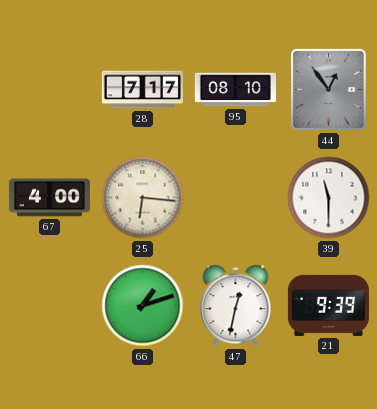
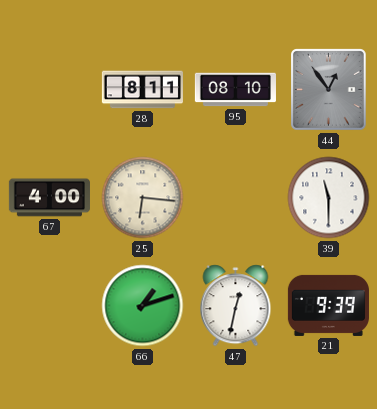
28: 7:17 -> 8:11
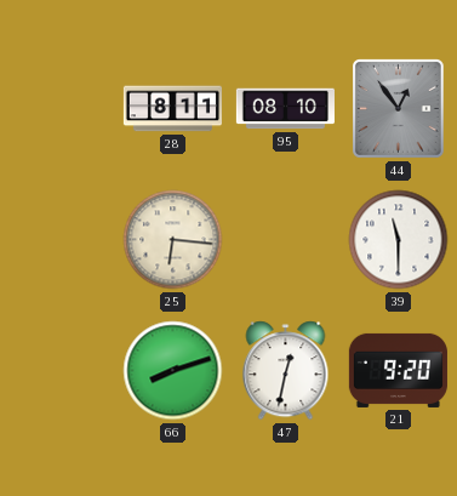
67: 4:00 -> none
66: 1:12 -> 8:12
21: 9:39 -> 9:20
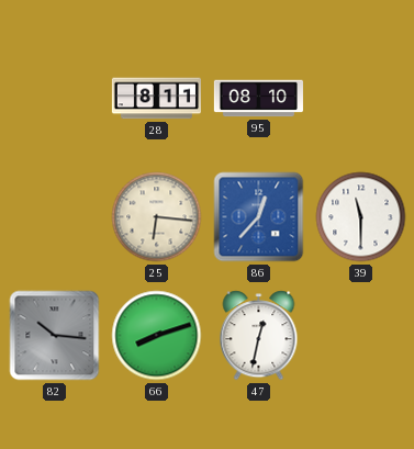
44: 12:54 -> none
86: none -> 12:37
82: none -> 10:16
21: 9:20 -> none
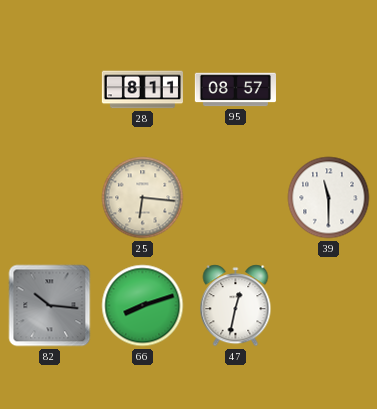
95: 08:10 -> 08:57
86: 12:37 -> none
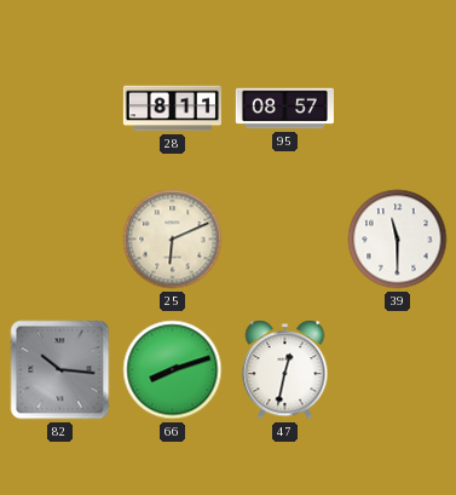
25: 6:16 -> 6:11
